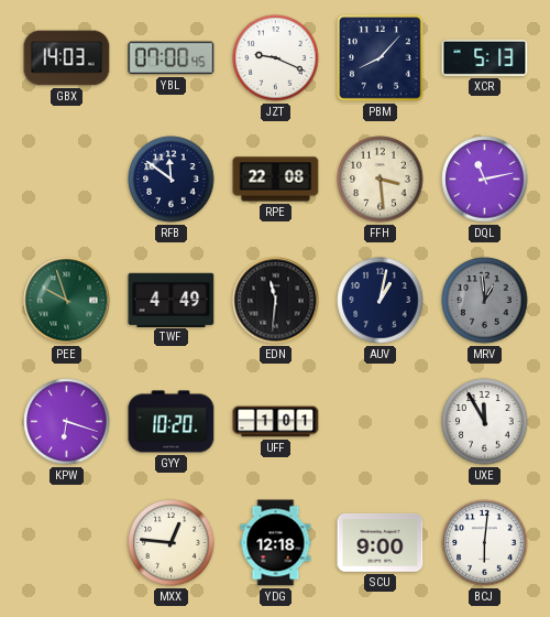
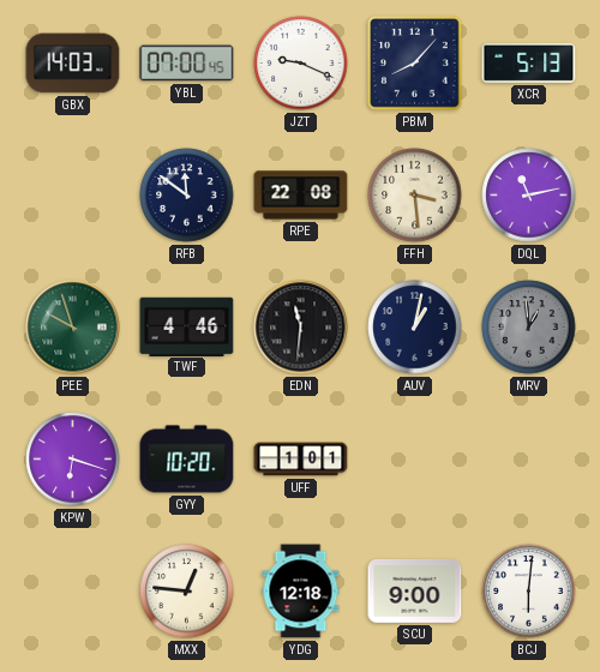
TWF: 4:49 -> 4:46
UXE: 11:55 -> none
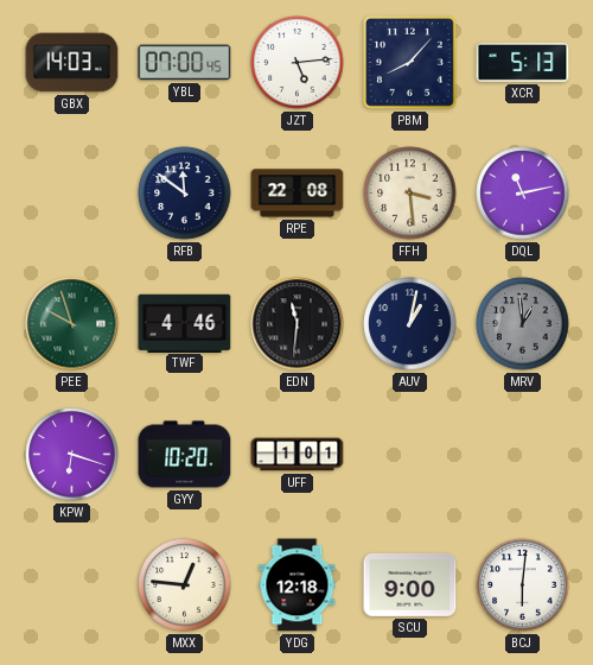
JZT: 9:19 -> 5:14
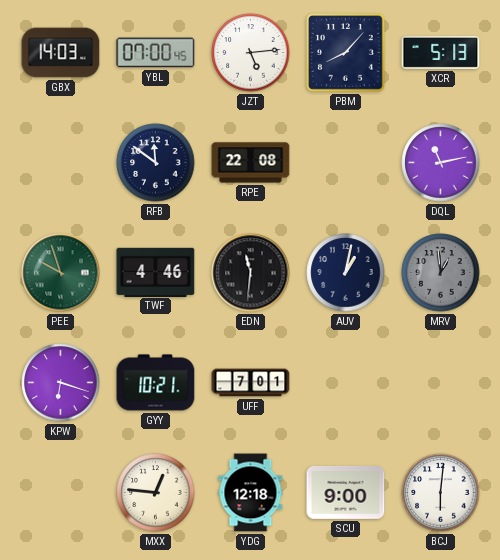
FFH: 3:29 -> none
GYY: 10:20 -> 10:21
UFF: 1:01 -> 7:01
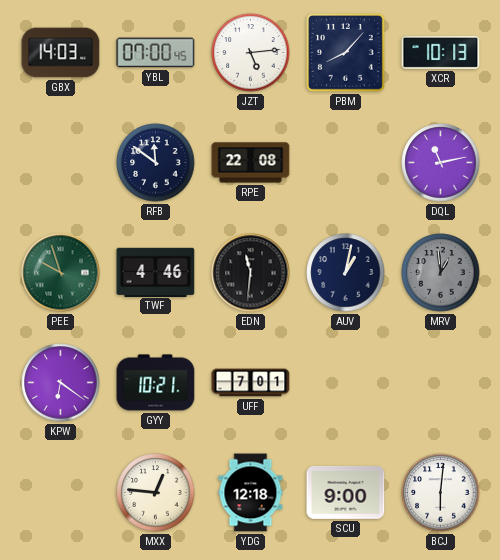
XCR: 5:13 -> 10:13
KPW: 6:18 -> 6:21
